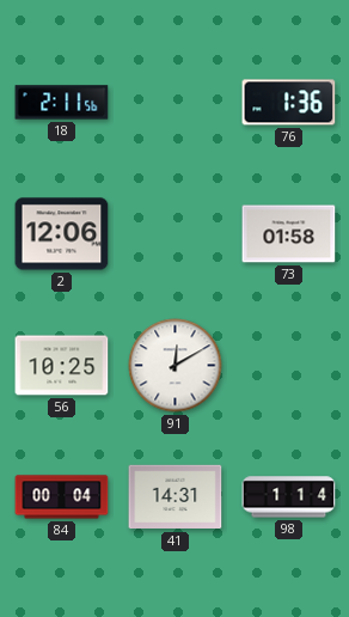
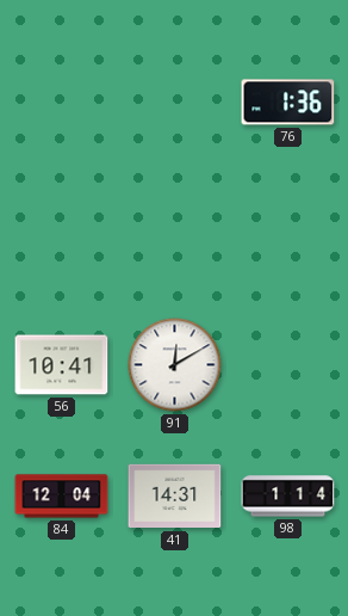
18: 2:11 -> none
2: 12:06 -> none
73: 01:58 -> none
56: 10:25 -> 10:41
84: 00:04 -> 12:04
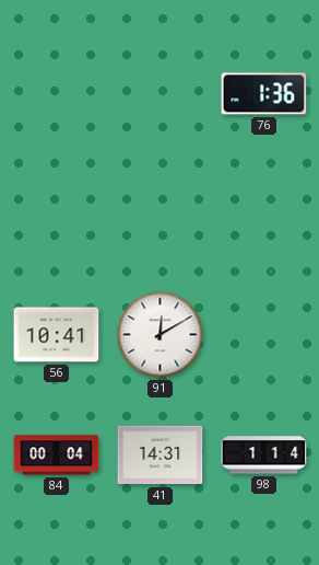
84: 12:04 -> 00:04
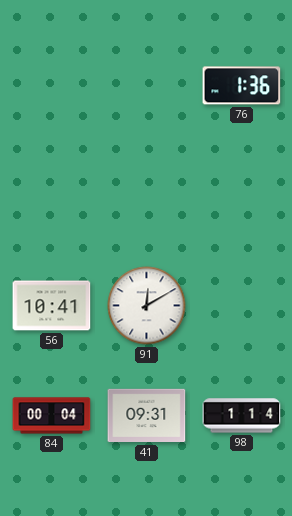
41: 14:31 -> 09:31
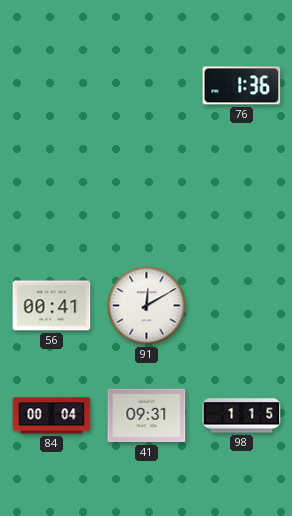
56: 10:41 -> 00:41
98: 1:14 -> 1:15
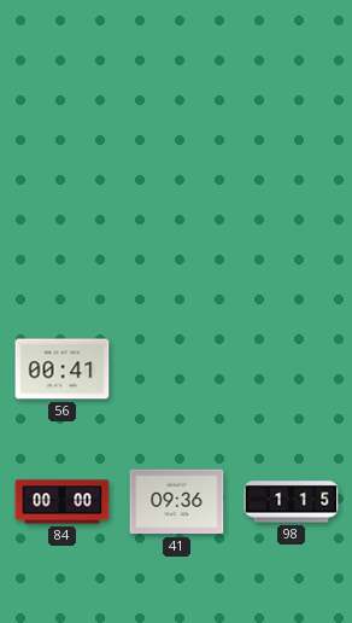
76: 1:36 -> none
91: 12:10 -> none
84: 00:04 -> 00:00
41: 09:31 -> 09:36
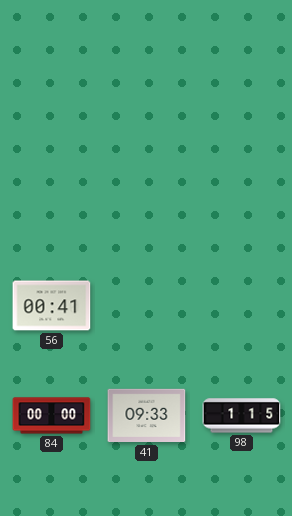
41: 09:36 -> 09:33
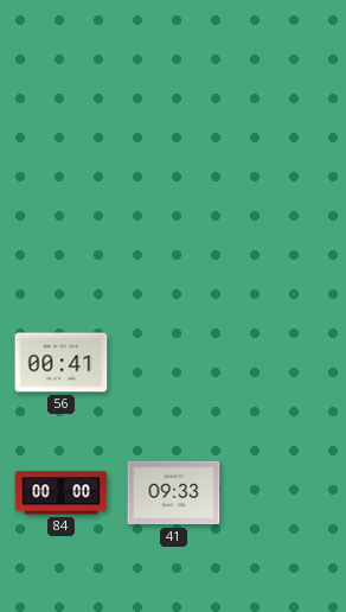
98: 1:15 -> none
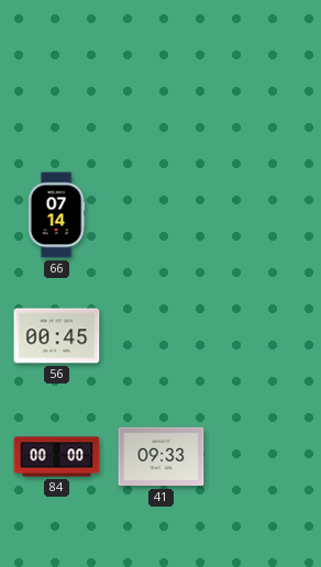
66: none -> 07:14
56: 00:41 -> 00:45
